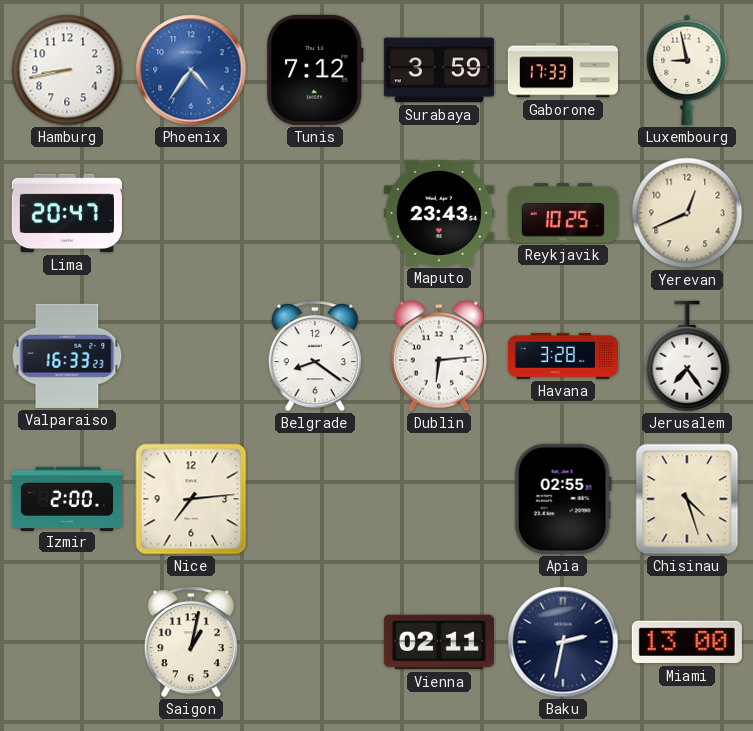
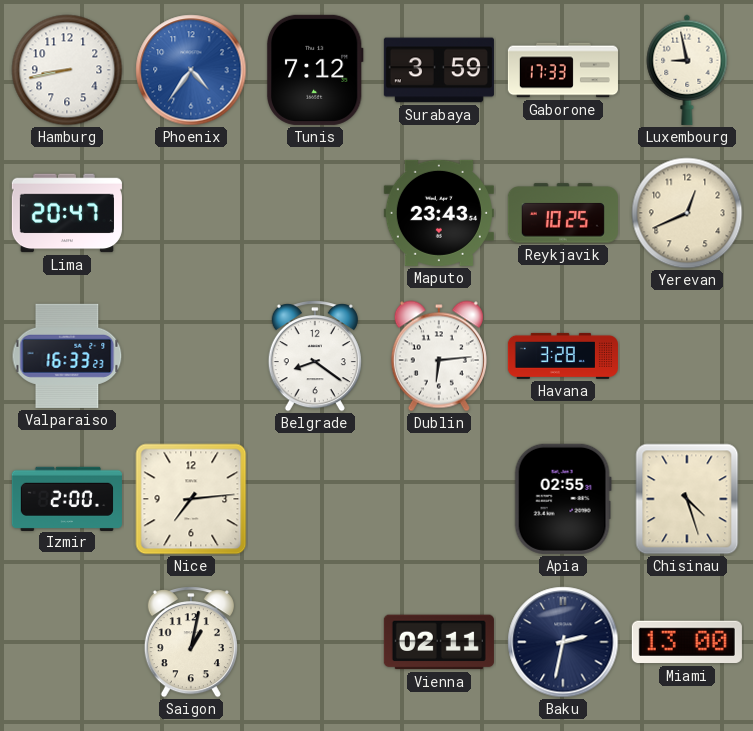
Jerusalem: 7:24 -> none
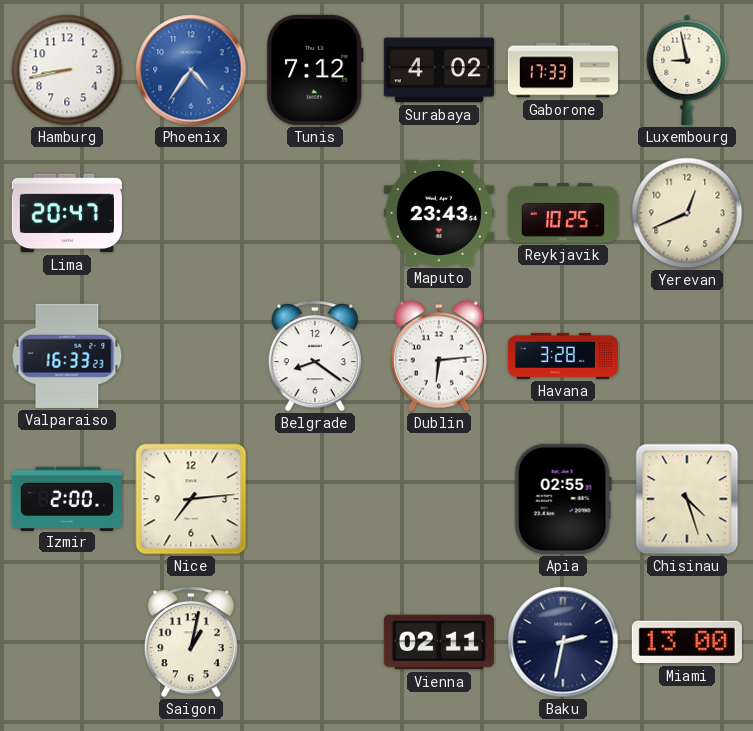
Surabaya: 3:59 -> 4:02
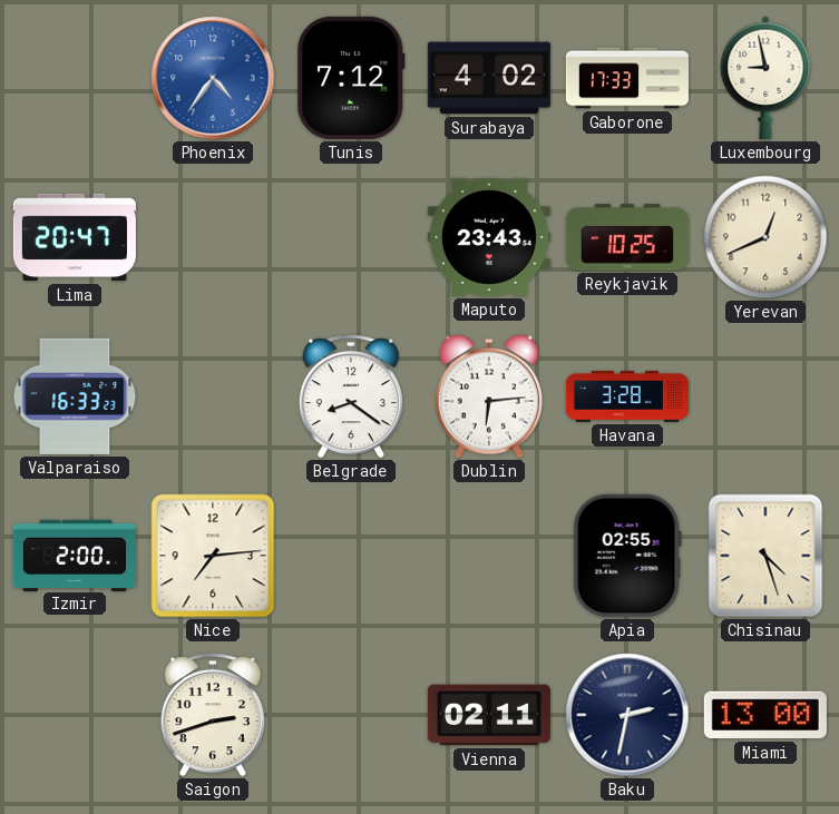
Hamburg: 8:43 -> none
Saigon: 1:02 -> 2:42
